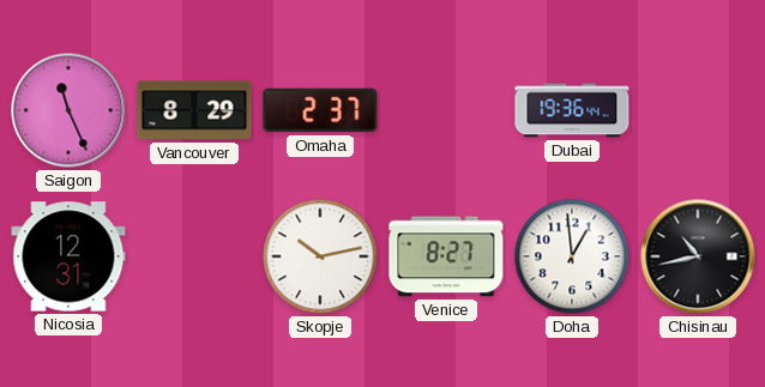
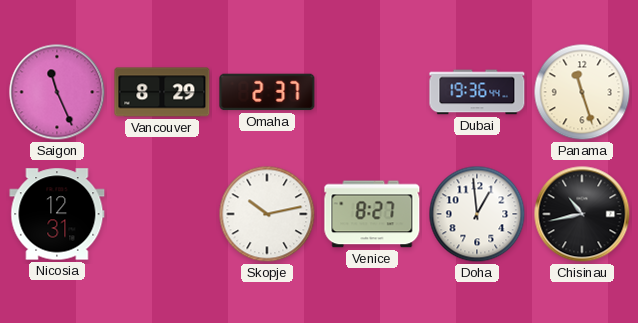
Panama: none -> 11:27
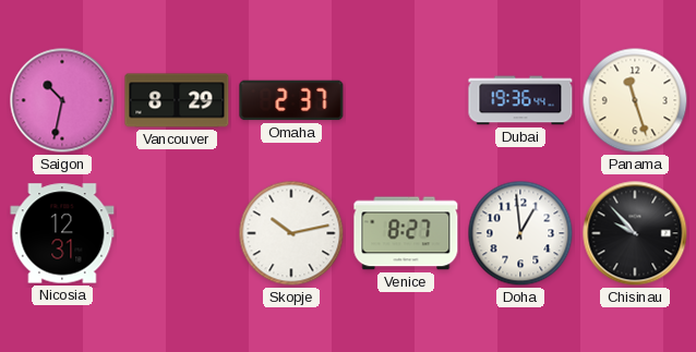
Saigon: 11:26 -> 10:32
Chisinau: 10:43 -> 9:53
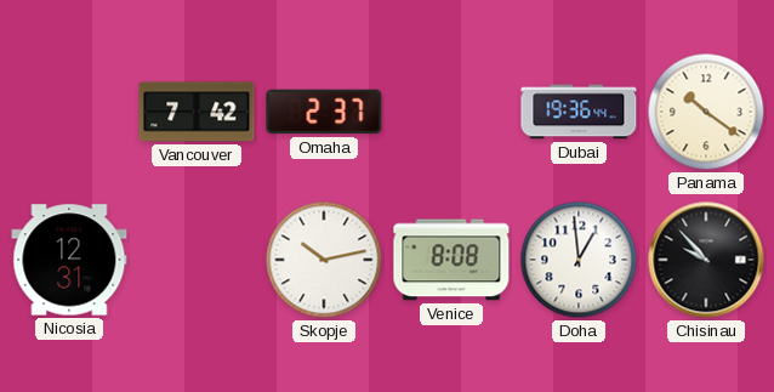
Saigon: 10:32 -> none
Vancouver: 8:29 -> 7:42
Panama: 11:27 -> 10:21
Venice: 8:27 -> 8:08
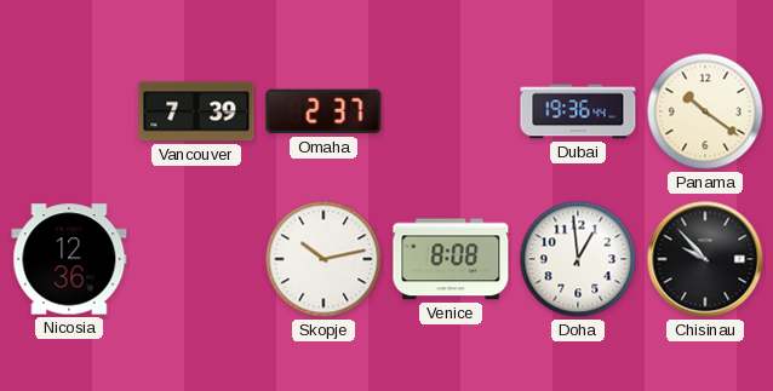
Vancouver: 7:42 -> 7:39
Nicosia: 12:31 -> 12:36
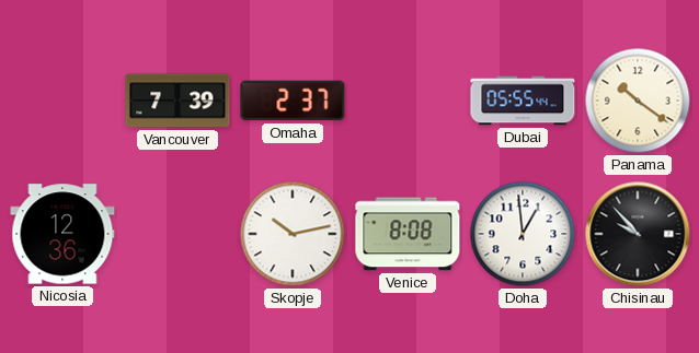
Dubai: 19:36 -> 05:55
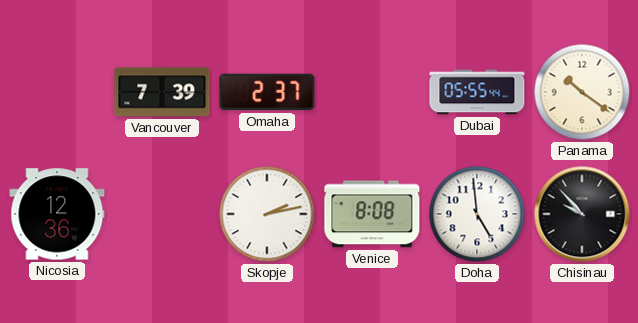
Skopje: 10:13 -> 2:13
Doha: 12:59 -> 4:59
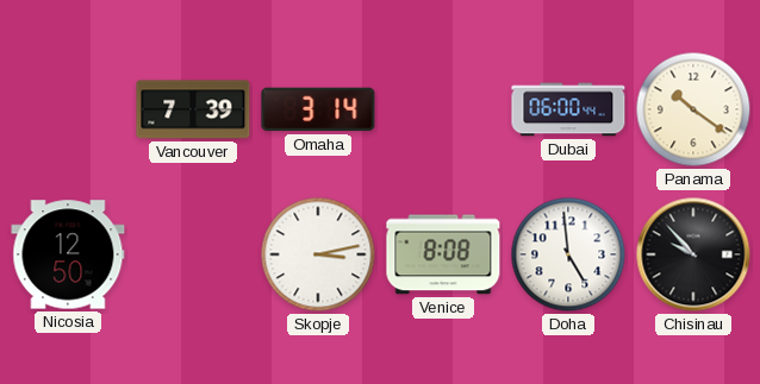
Omaha: 2:37 -> 3:14
Dubai: 05:55 -> 06:00
Nicosia: 12:36 -> 12:50
Skopje: 2:13 -> 3:13
